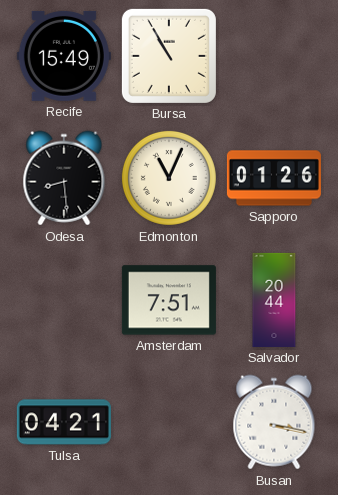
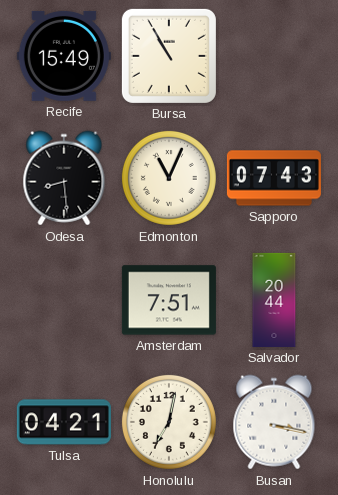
Sapporo: 01:26 -> 07:43
Honolulu: none -> 7:02
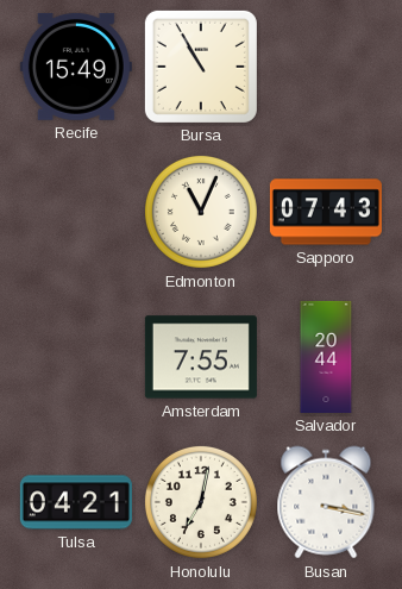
Odesa: 8:29 -> none
Amsterdam: 7:51 -> 7:55
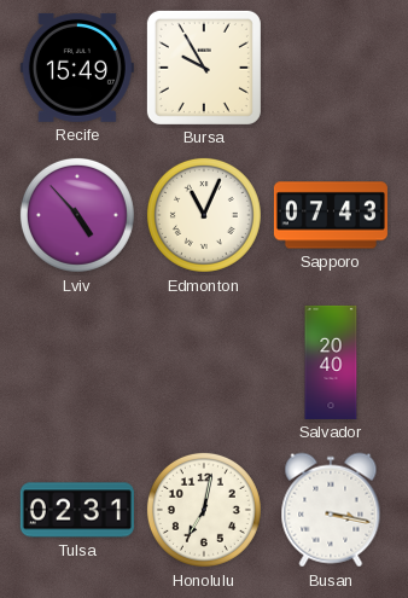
Bursa: 10:55 -> 9:55
Lviv: none -> 4:53
Amsterdam: 7:55 -> none
Salvador: 20:44 -> 20:40
Tulsa: 04:21 -> 02:31
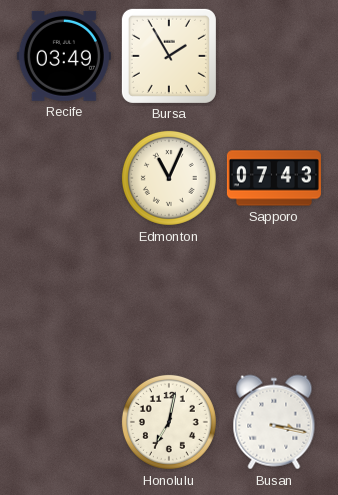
Recife: 15:49 -> 03:49
Bursa: 9:55 -> 1:55
Lviv: 4:53 -> none
Salvador: 20:40 -> none
Tulsa: 02:31 -> none
